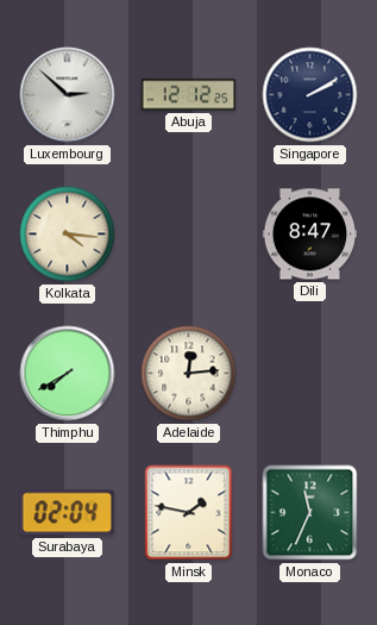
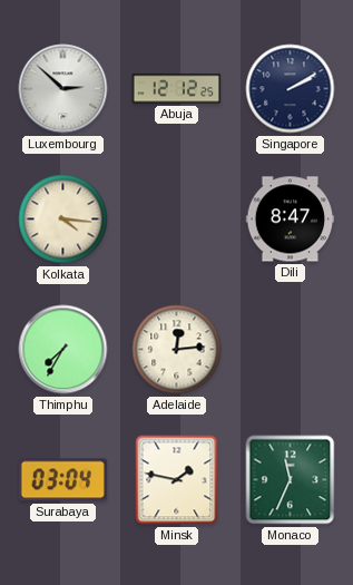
Thimphu: 7:40 -> 7:35
Surabaya: 02:04 -> 03:04
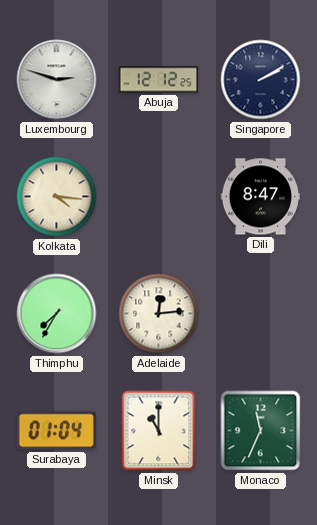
Luxembourg: 2:52 -> 2:48
Surabaya: 03:04 -> 01:04
Minsk: 1:47 -> 11:00
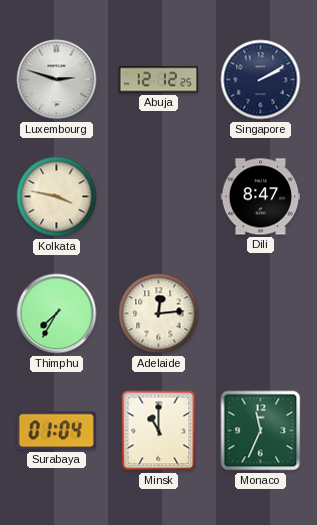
Kolkata: 4:16 -> 3:47
